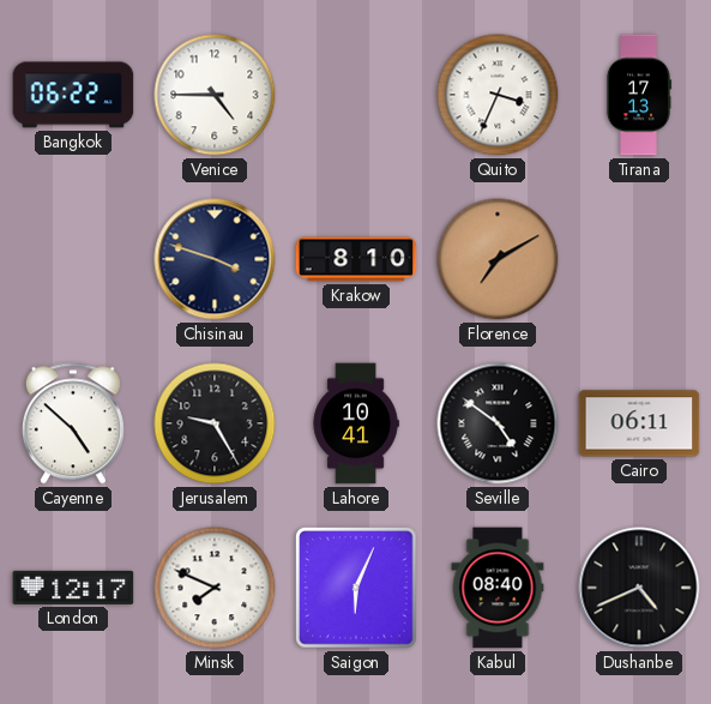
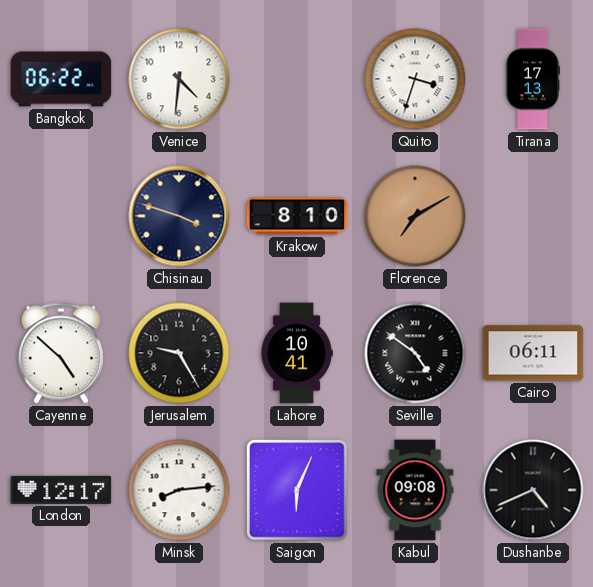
Venice: 4:45 -> 4:31
Quito: 3:34 -> 3:33
Minsk: 7:49 -> 8:14
Kabul: 08:40 -> 09:08
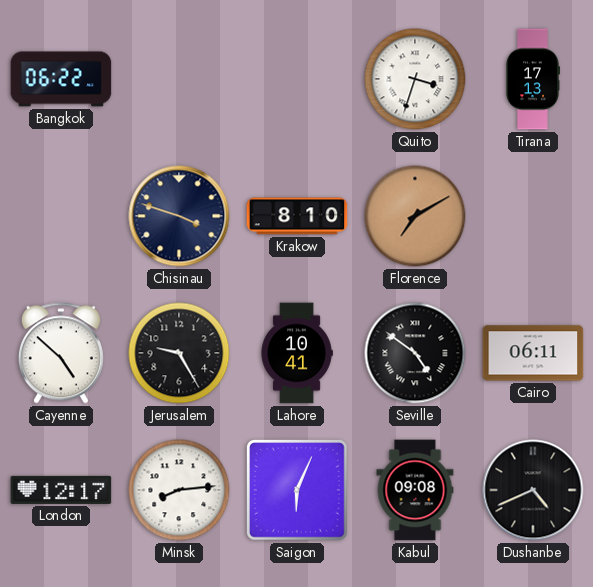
Venice: 4:31 -> none
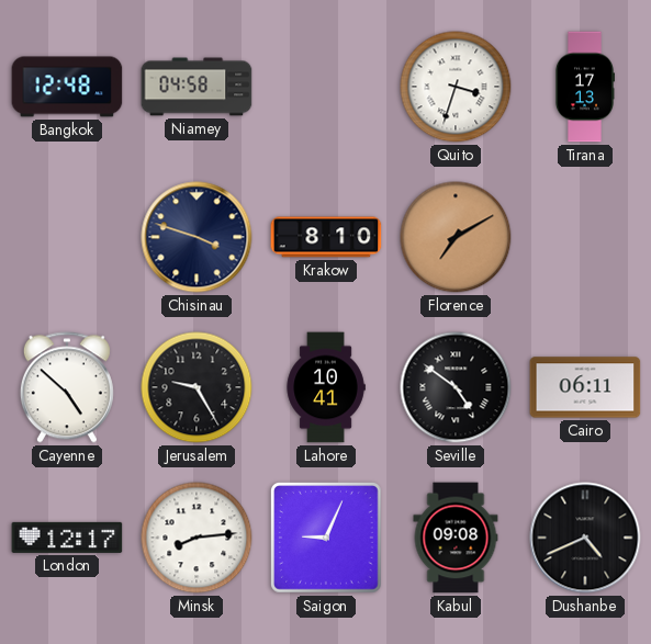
Bangkok: 06:22 -> 12:48
Niamey: none -> 04:58
Saigon: 6:04 -> 9:04
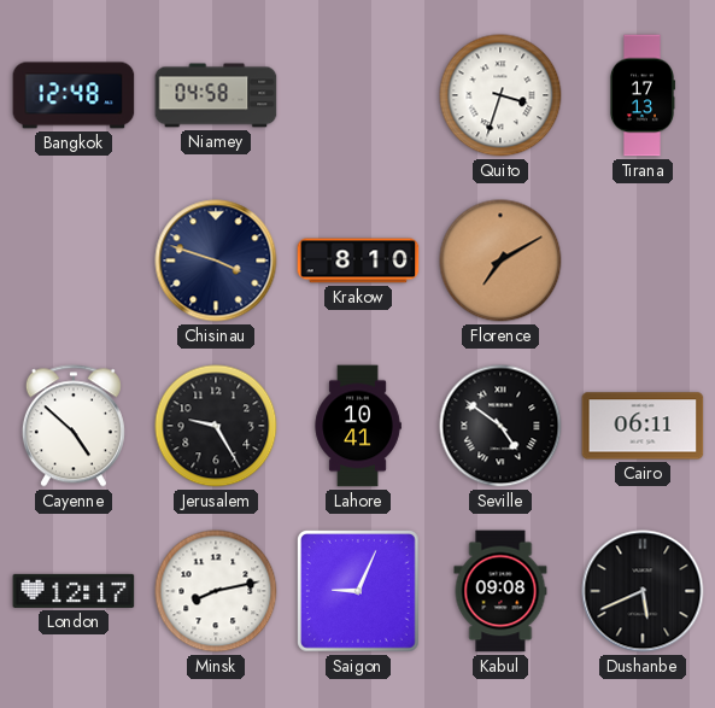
Minsk: 8:14 -> 8:13
Dushanbe: 4:41 -> 5:41
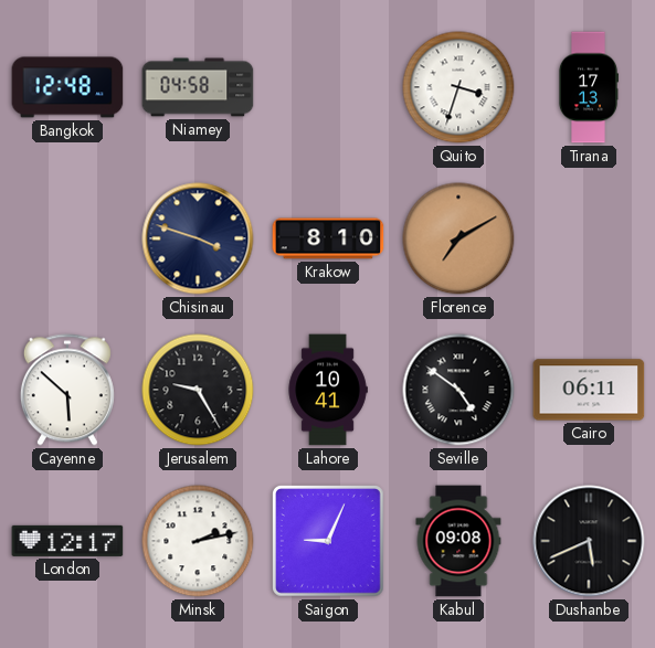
Cayenne: 4:52 -> 5:52
Minsk: 8:13 -> 2:13
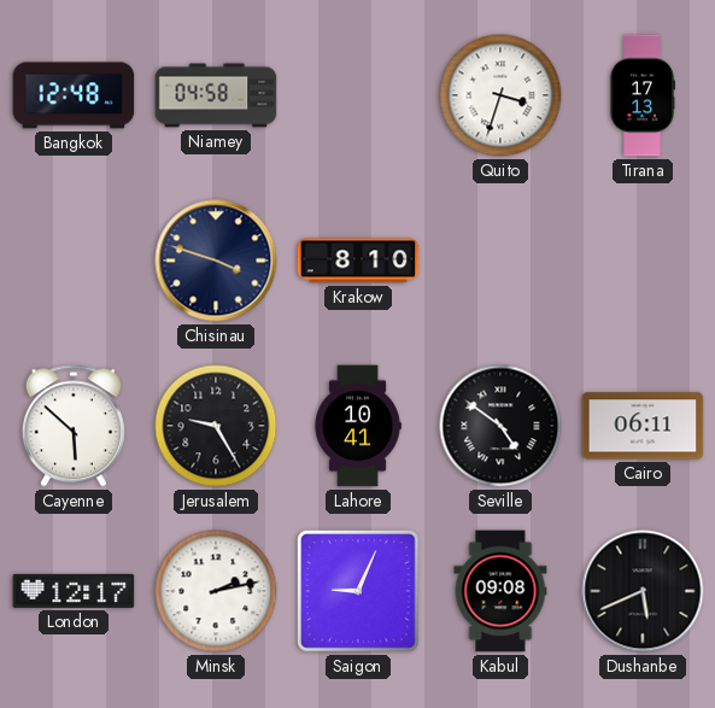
Florence: 7:10 -> none
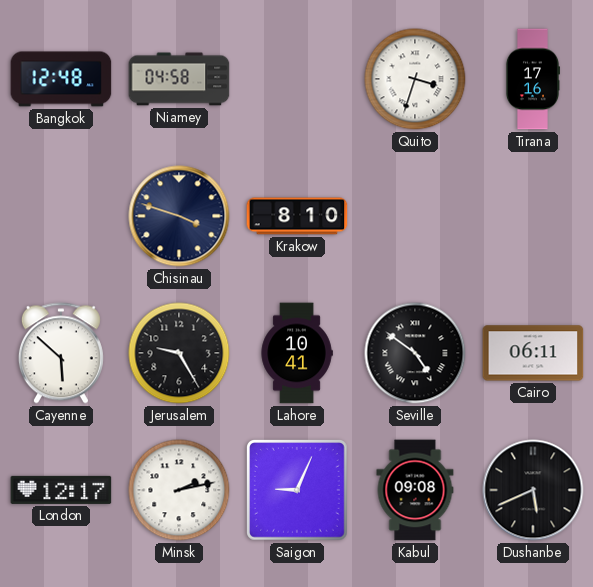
Tirana: 17:13 -> 17:16
